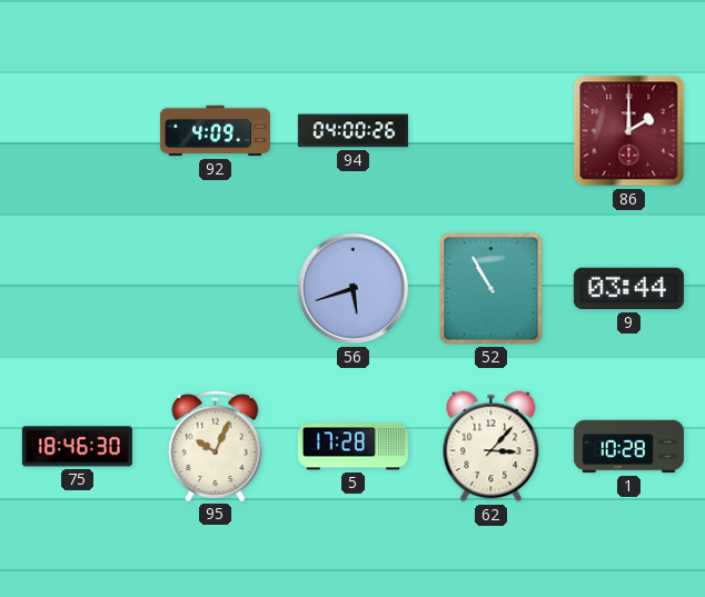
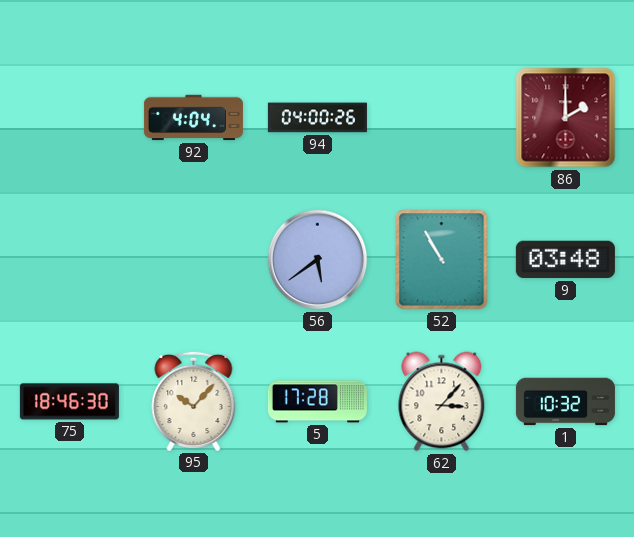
92: 4:09 -> 4:04
56: 5:42 -> 5:39
9: 03:44 -> 03:48
95: 10:04 -> 10:07
1: 10:28 -> 10:32
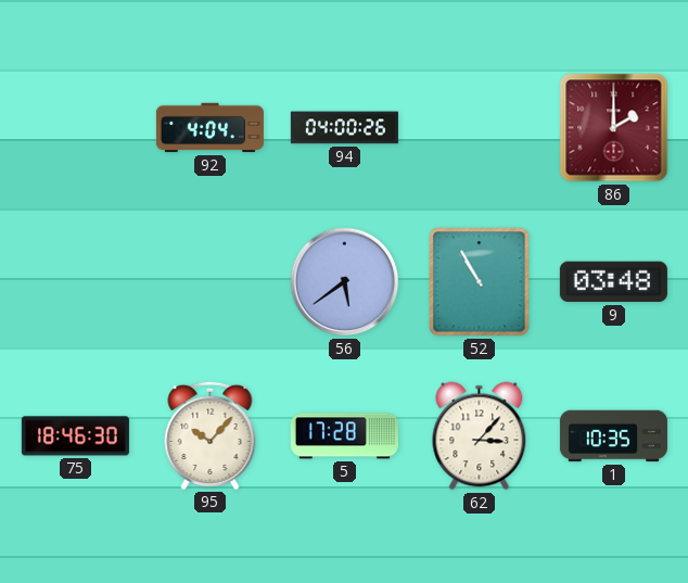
1: 10:32 -> 10:35
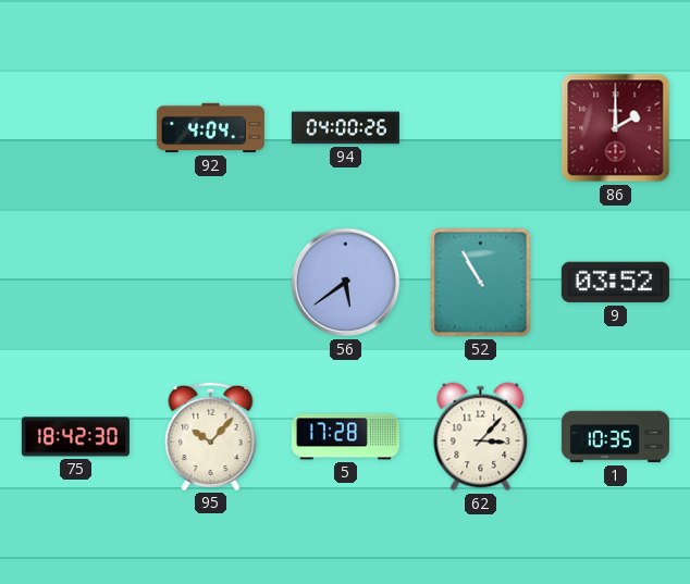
9: 03:48 -> 03:52
75: 18:46 -> 18:42
